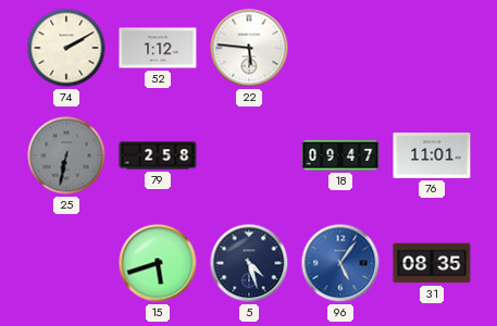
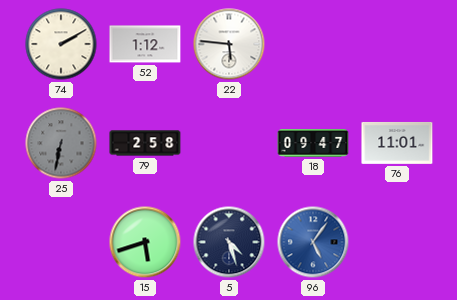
31: 08:35 -> none
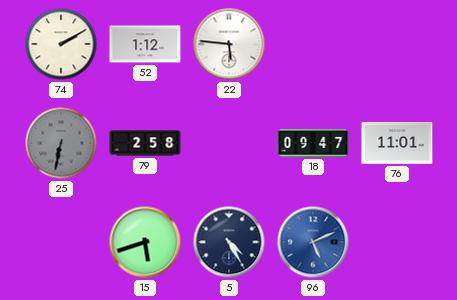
5: 4:27 -> 4:25
96: 5:06 -> 5:11
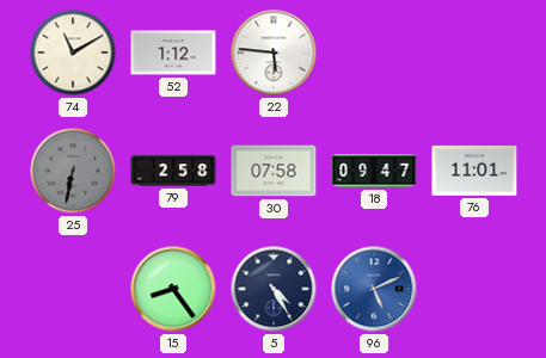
74: 2:10 -> 11:10
30: none -> 07:58
15: 5:42 -> 8:24
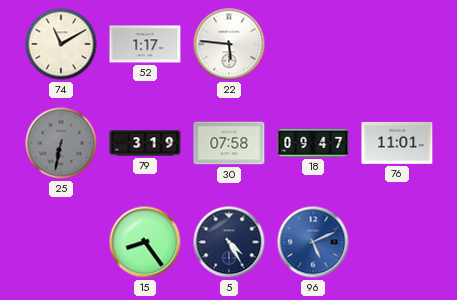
52: 1:12 -> 1:17
79: 2:58 -> 3:19
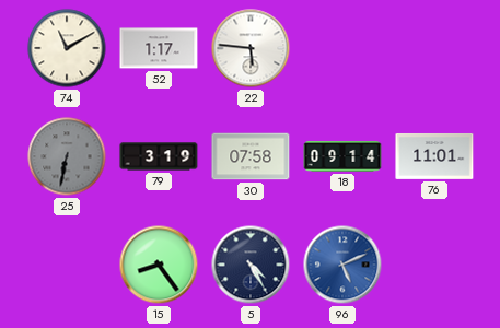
18: 09:47 -> 09:14
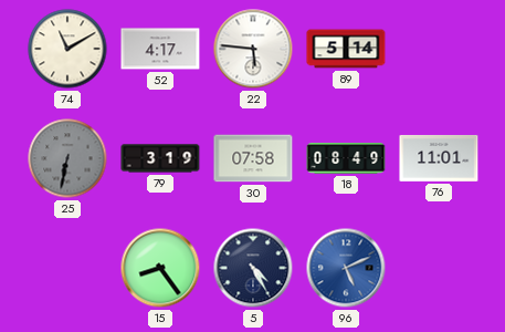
52: 1:17 -> 4:17
89: none -> 5:14
18: 09:14 -> 08:49
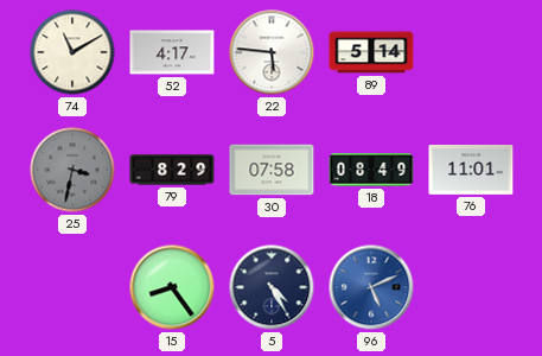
25: 6:32 -> 3:32
79: 3:19 -> 8:29
